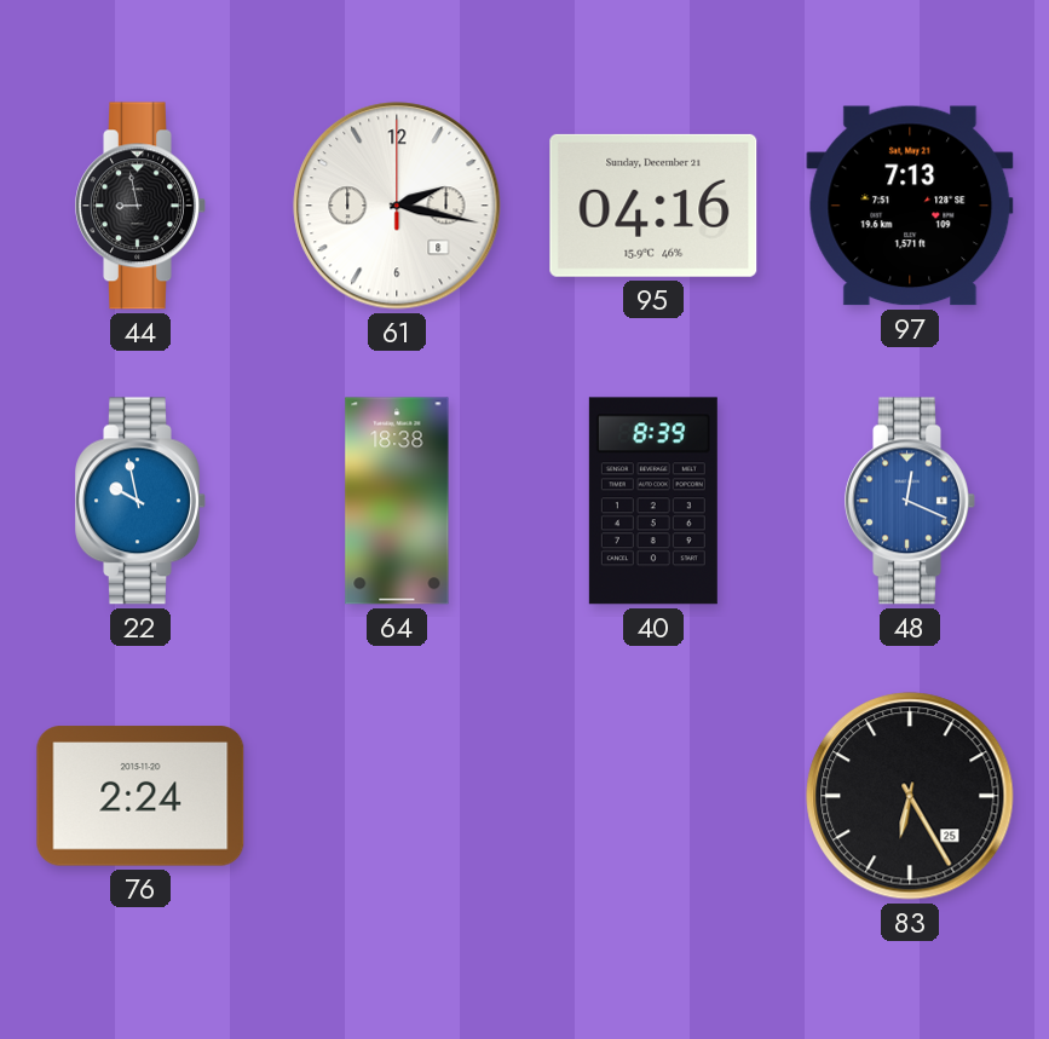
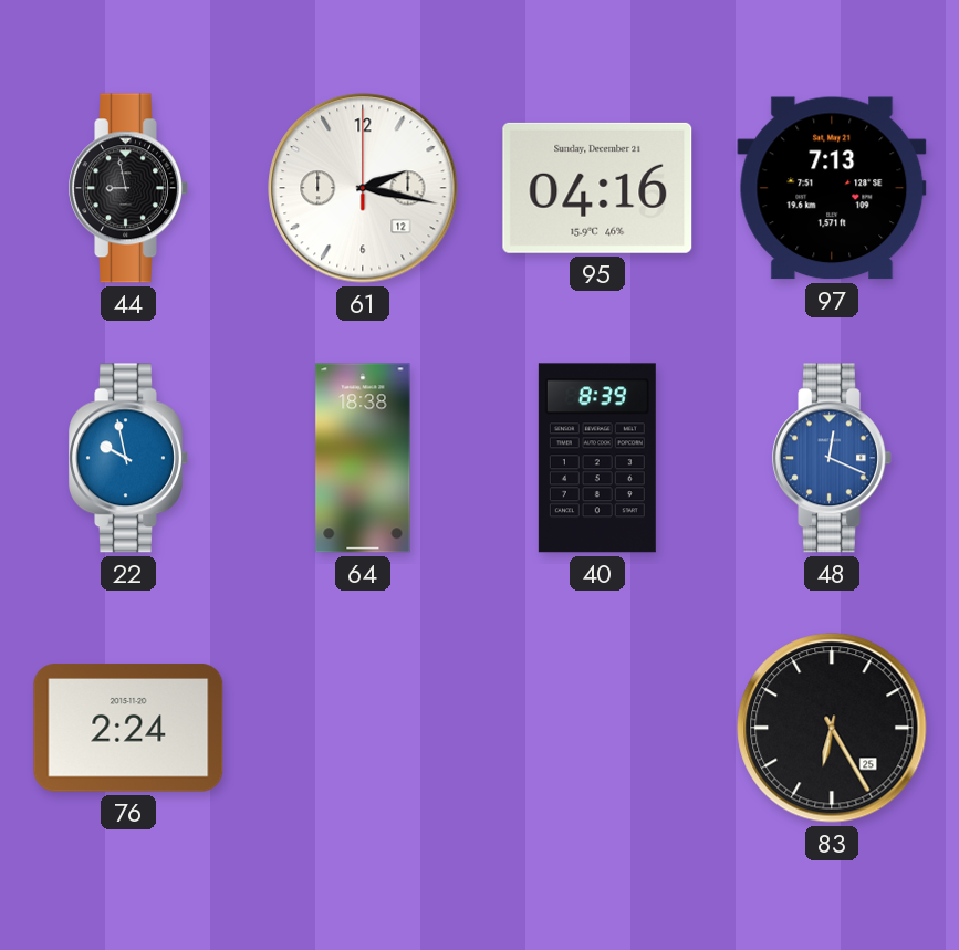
61 date: 8 -> 12
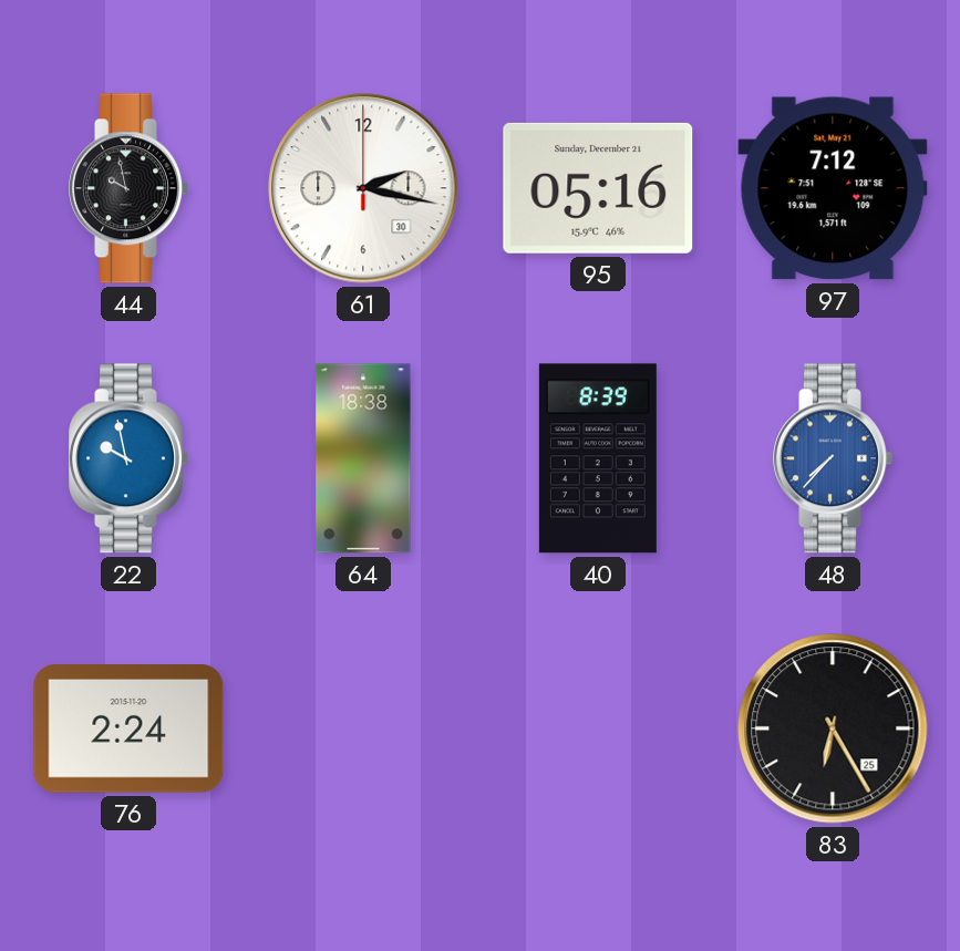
44: 8:58 -> 9:58
61 date: 12 -> 30
95: 04:16 -> 05:16
97: 7:13 -> 7:12
48: 12:19 -> 7:37
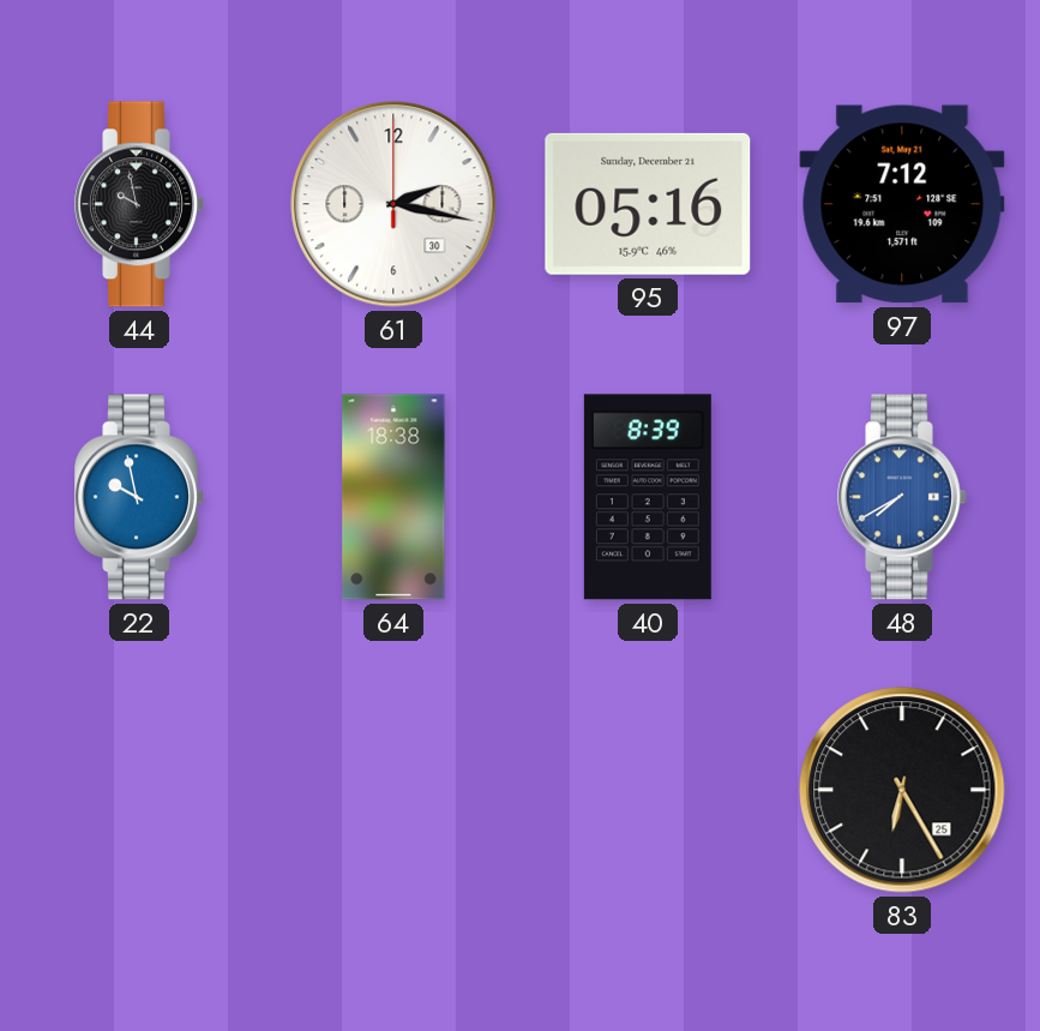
48: 7:37 -> 7:40
76: 2:24 -> none
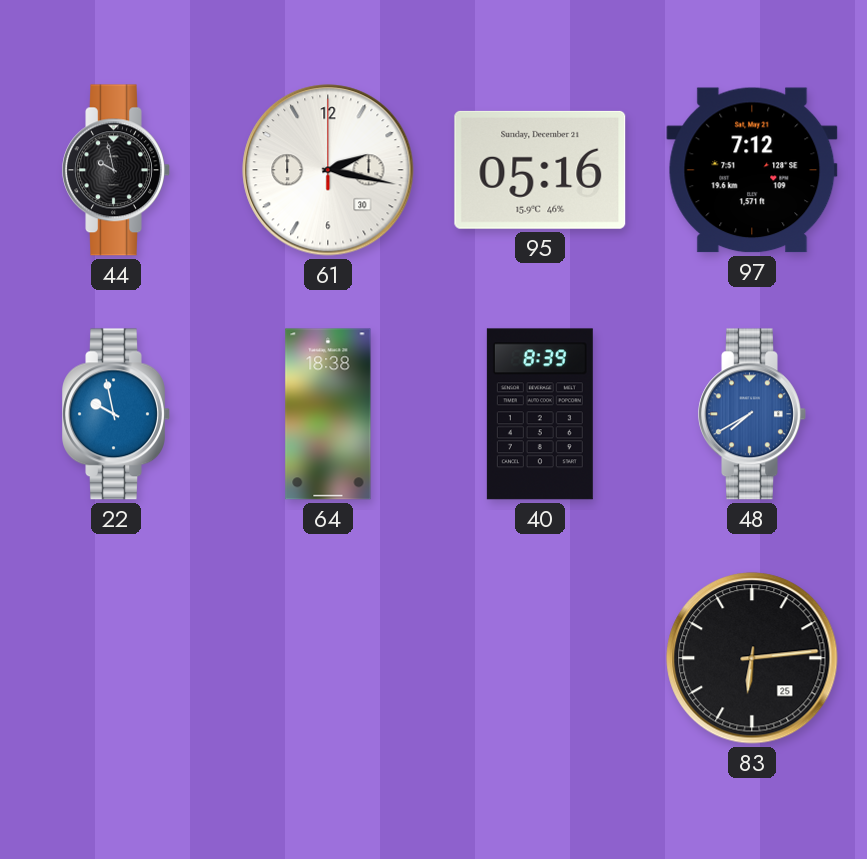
83: 6:25 -> 6:14
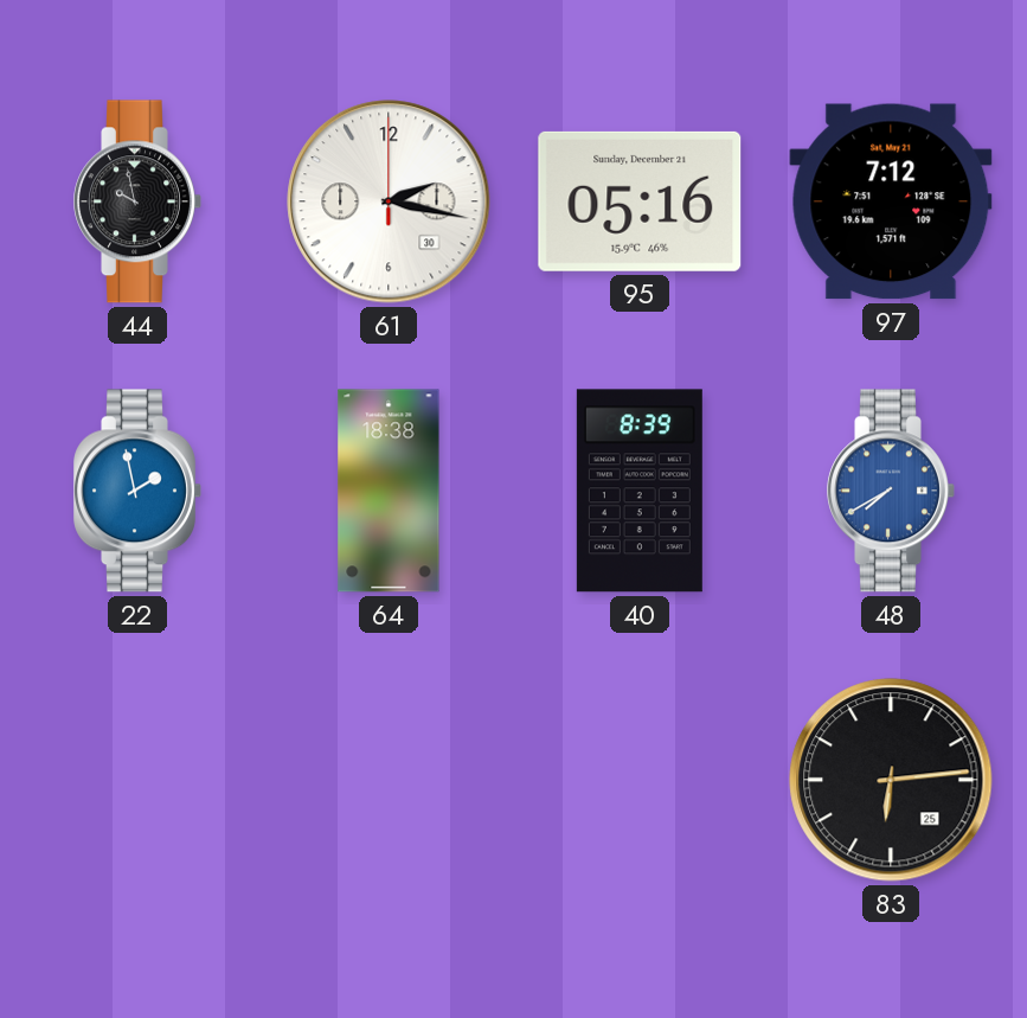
22: 9:58 -> 1:58
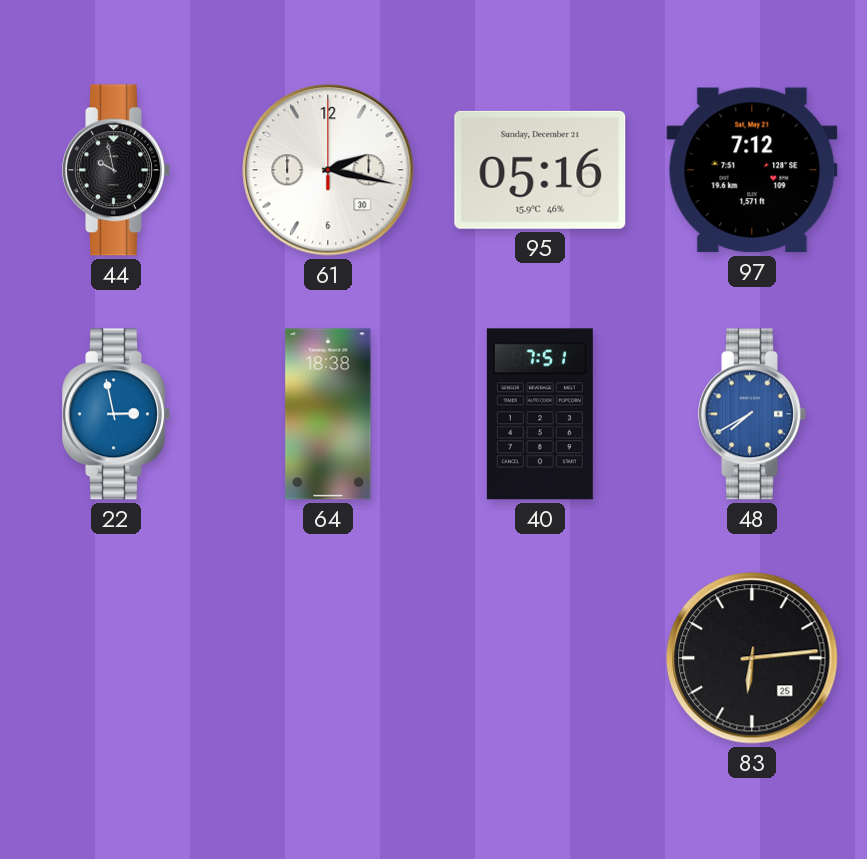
22: 1:58 -> 2:58
40: 8:39 -> 7:51
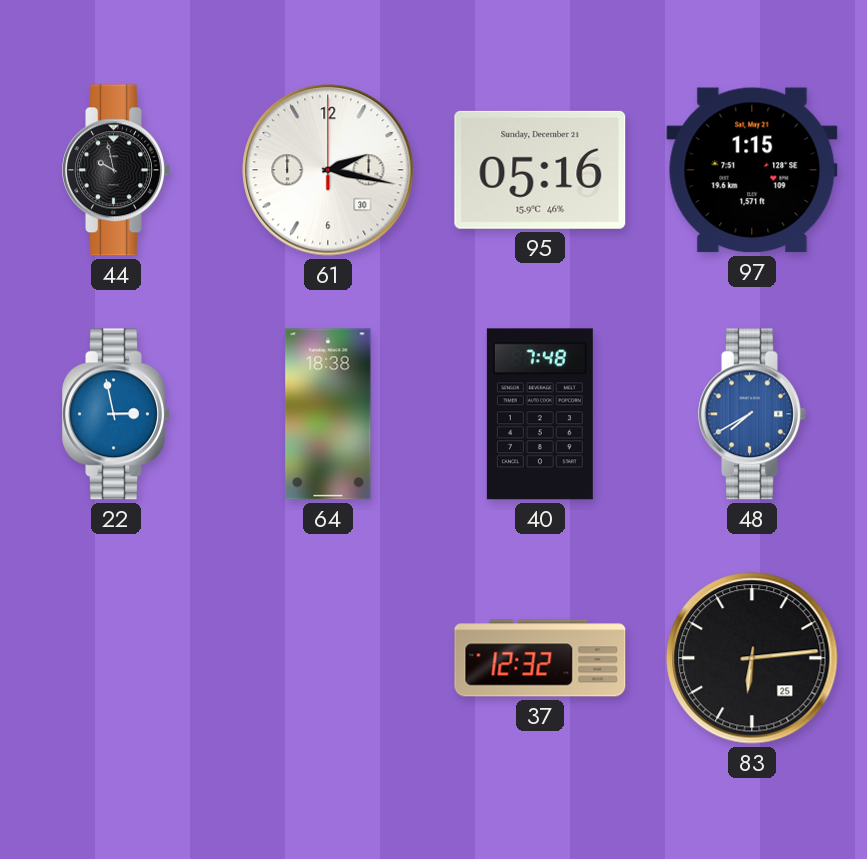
97: 7:12 -> 1:15
40: 7:51 -> 7:48
37: none -> 12:32
